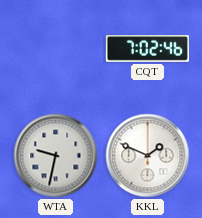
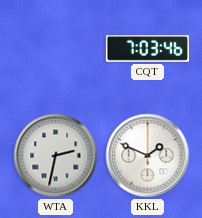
CQT: 7:02 -> 7:03
WTA: 9:32 -> 2:32
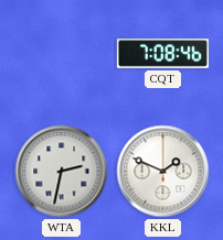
CQT: 7:03 -> 7:08
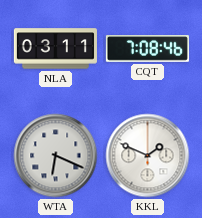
NLA: none -> 03:11
WTA: 2:32 -> 6:19
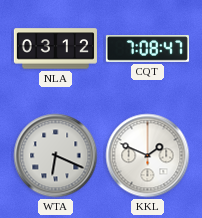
NLA: 03:11 -> 03:12
CQT: 7:08:46 -> 7:08:47
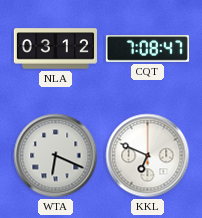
KKL: 1:49 -> 6:49
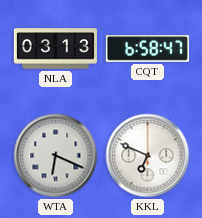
NLA: 03:12 -> 03:13
CQT: 7:08 -> 6:58
